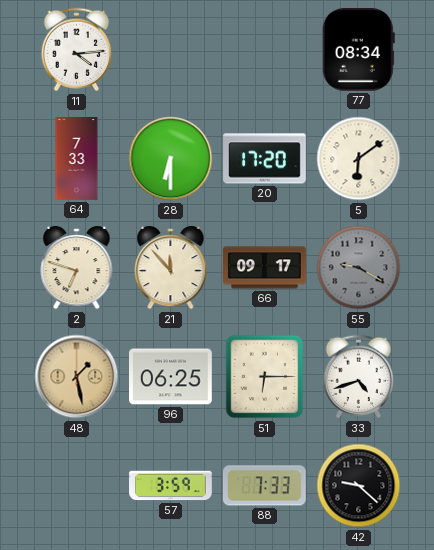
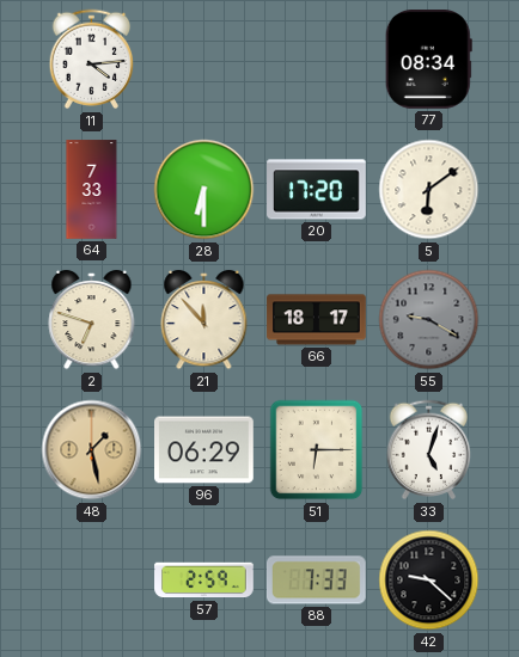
66: 09:17 -> 18:17
96: 06:25 -> 06:29
33: 4:42 -> 5:03
57: 3:59 -> 2:59
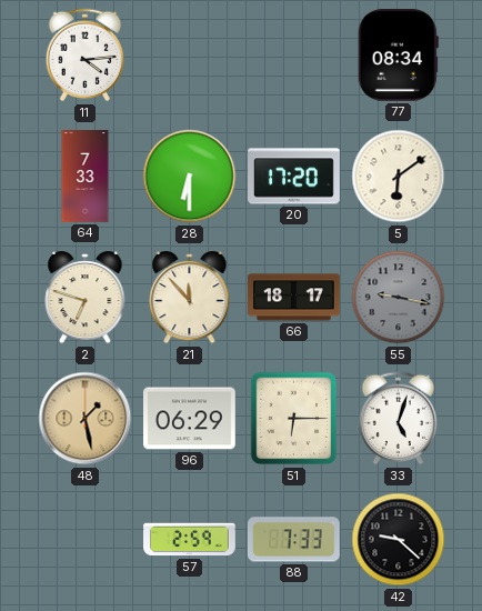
55: 9:20 -> 9:17
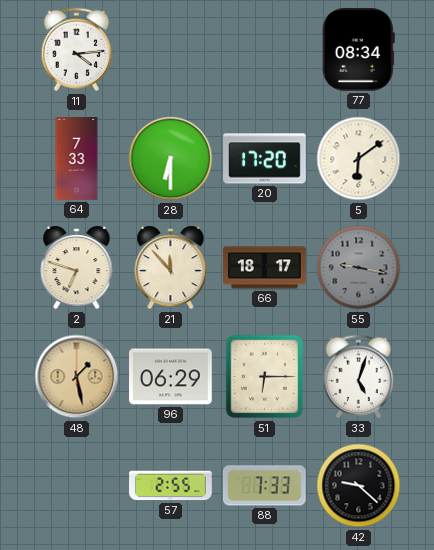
57: 2:59 -> 2:55
